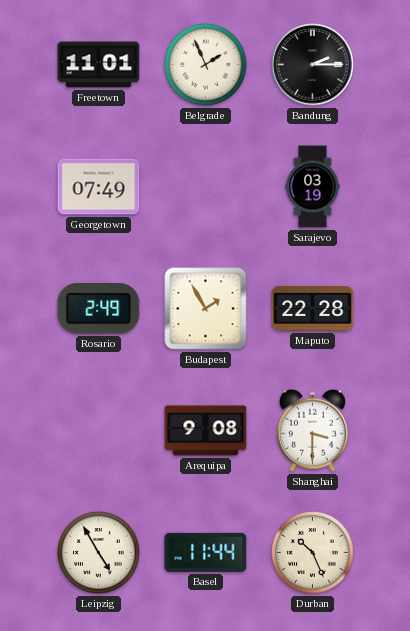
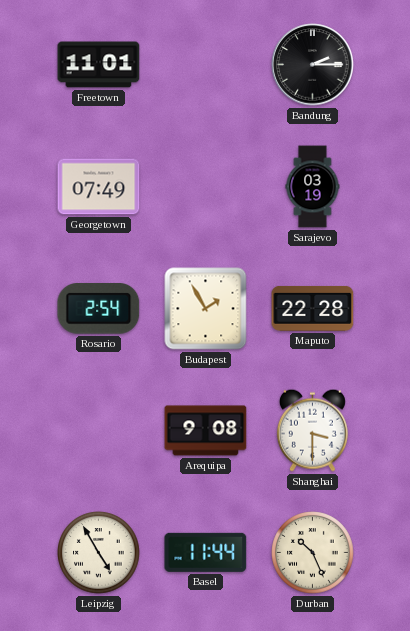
Belgrade: 1:56 -> none
Rosario: 2:49 -> 2:54
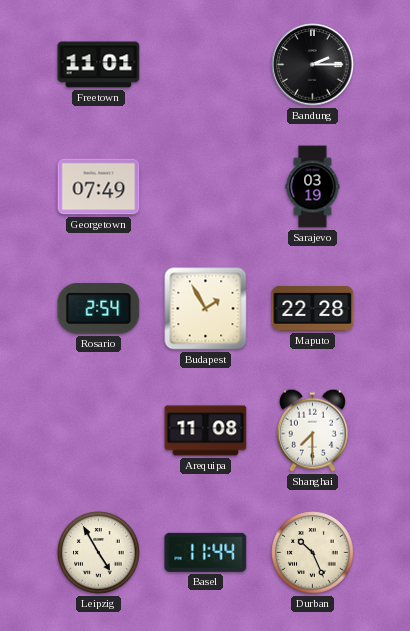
Arequipa: 9:08 -> 11:08
Shanghai: 3:30 -> 7:30
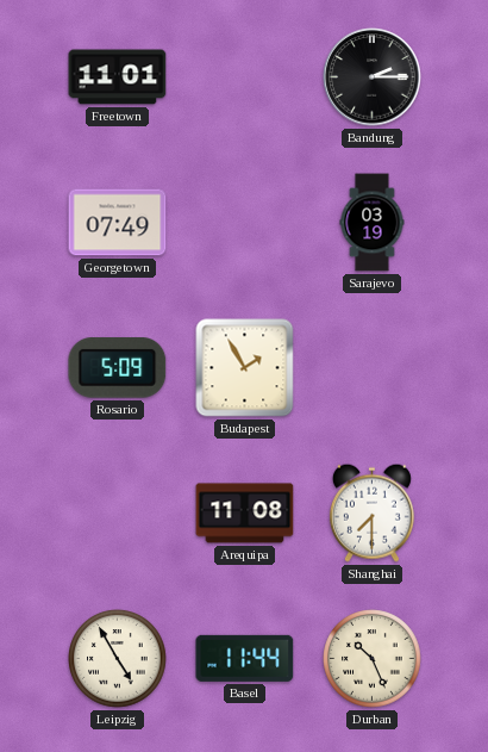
Rosario: 2:54 -> 5:09
Maputo: 22:28 -> none
